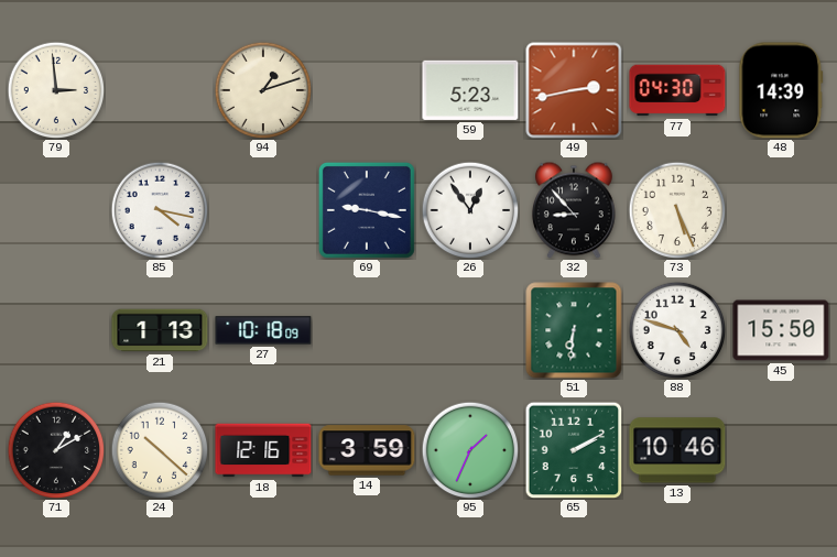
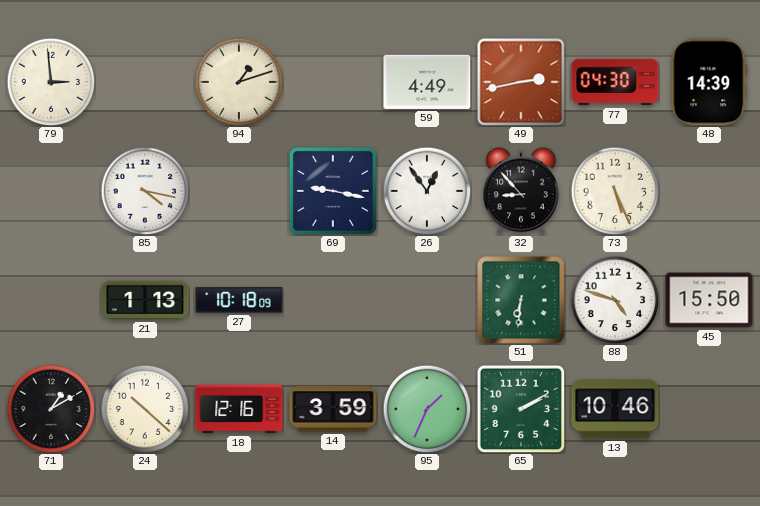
59: 5:23 -> 4:49
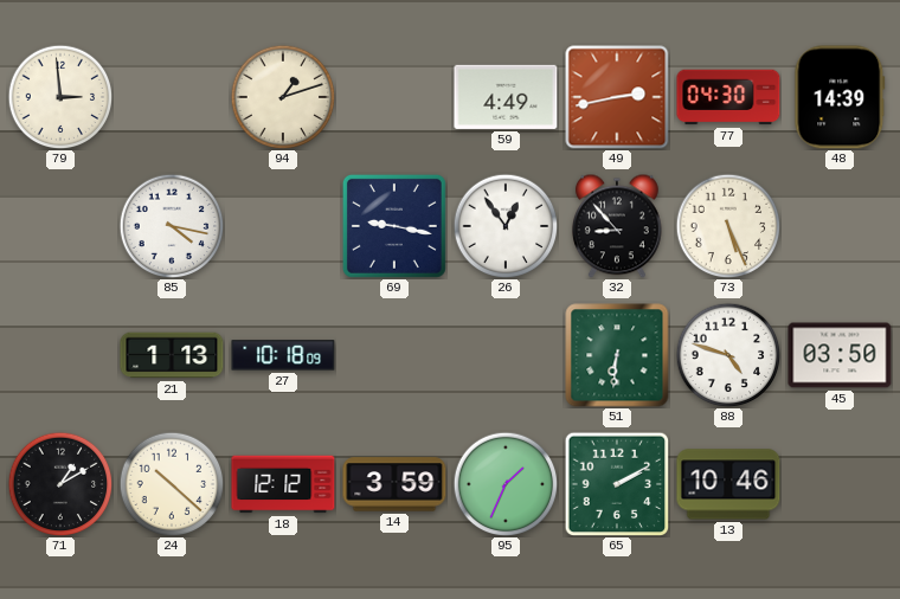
45: 15:50 -> 03:50
18: 12:16 -> 12:12
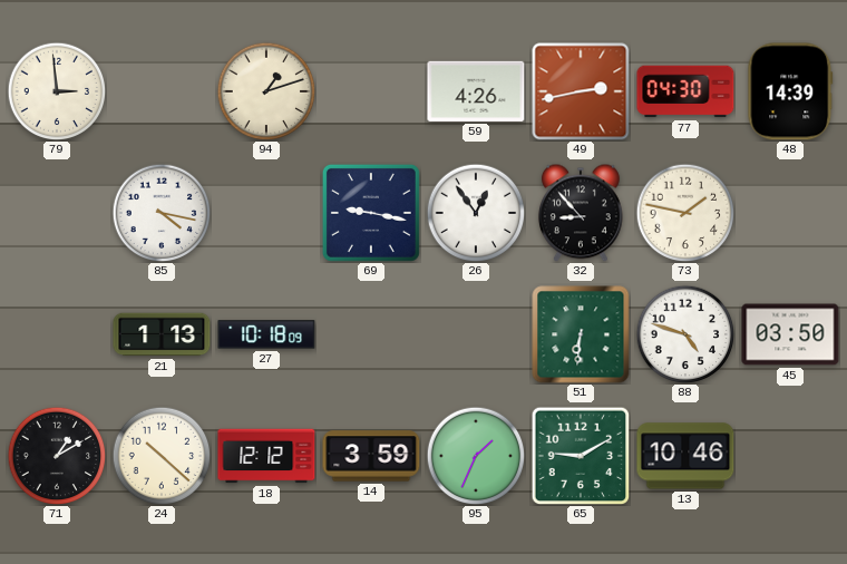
59: 4:49 -> 4:26
73: 5:26 -> 1:47
65: 2:10 -> 9:10
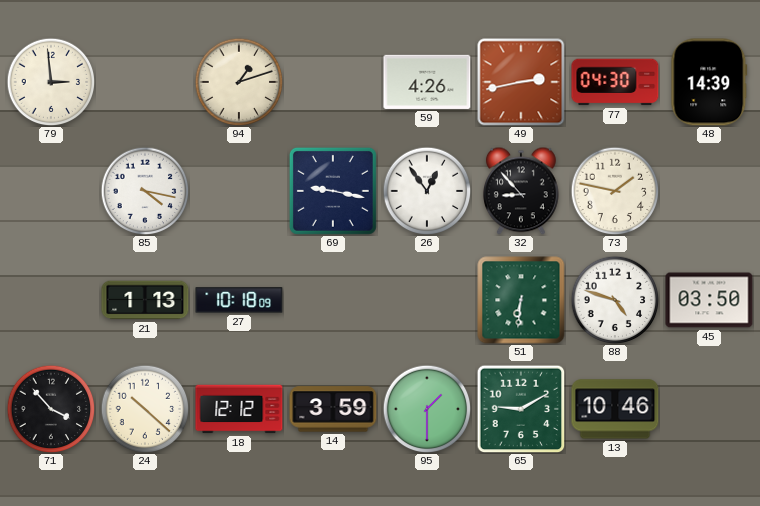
71: 1:10 -> 3:53
95: 1:34 -> 1:30
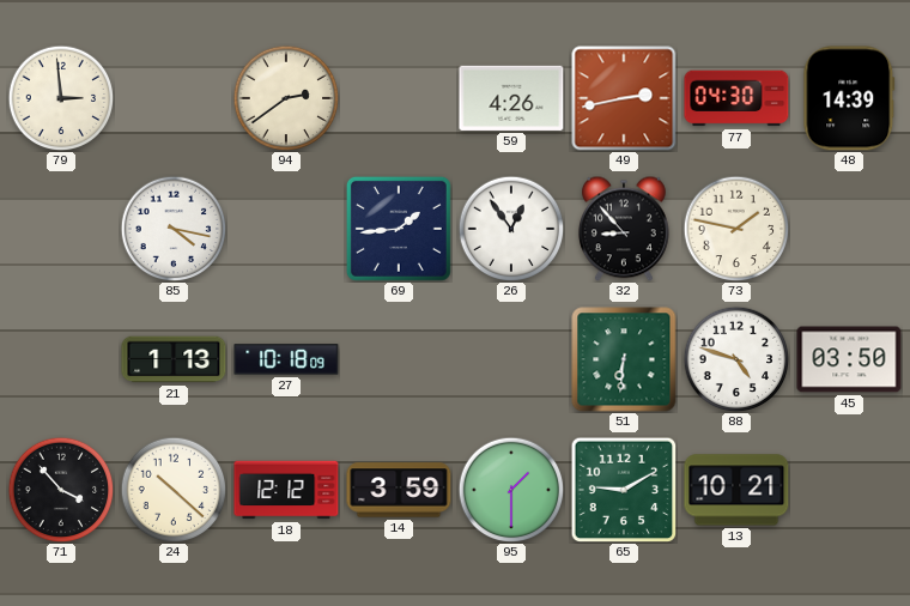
94: 1:12 -> 2:39
69: 9:17 -> 1:44
13: 10:46 -> 10:21
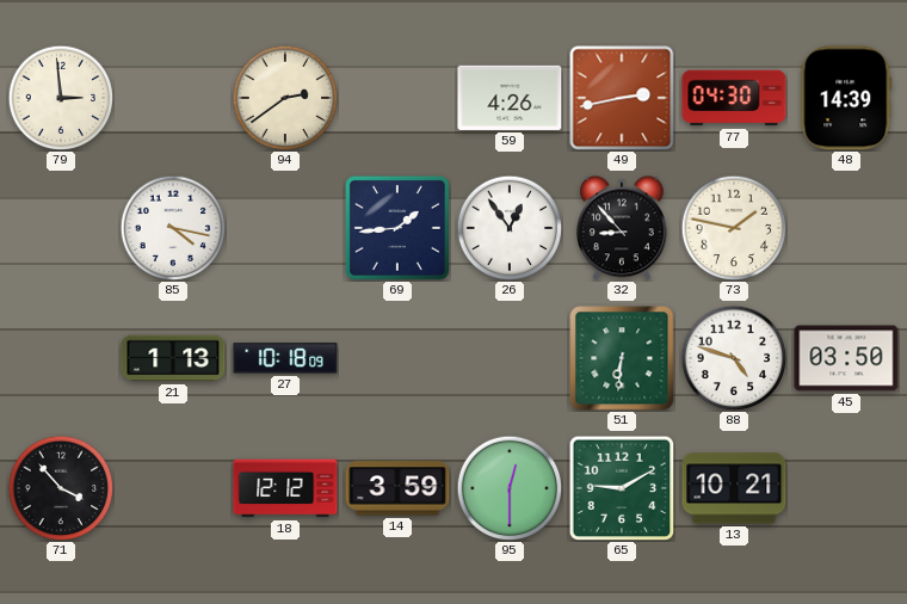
24: 10:22 -> none
95: 1:30 -> 12:30
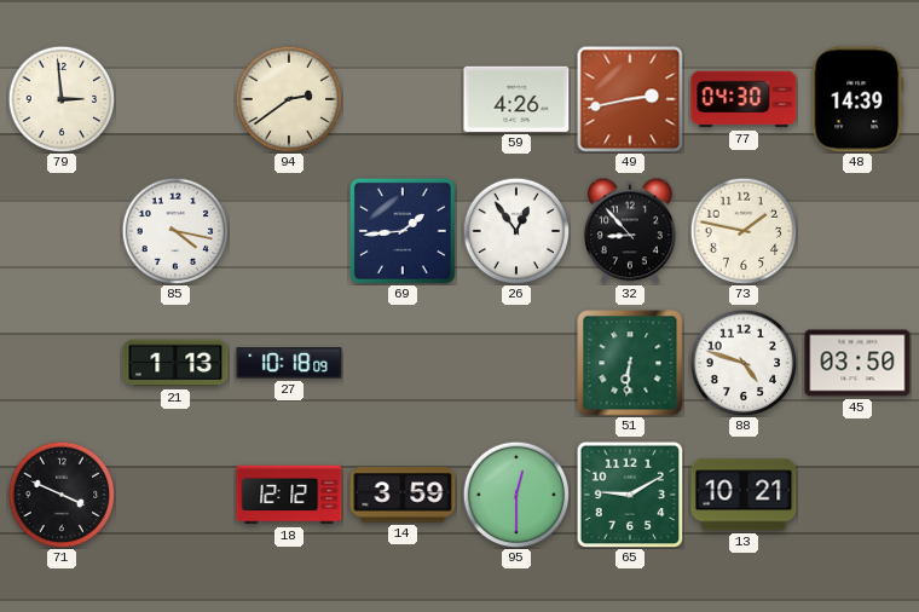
71: 3:53 -> 3:49
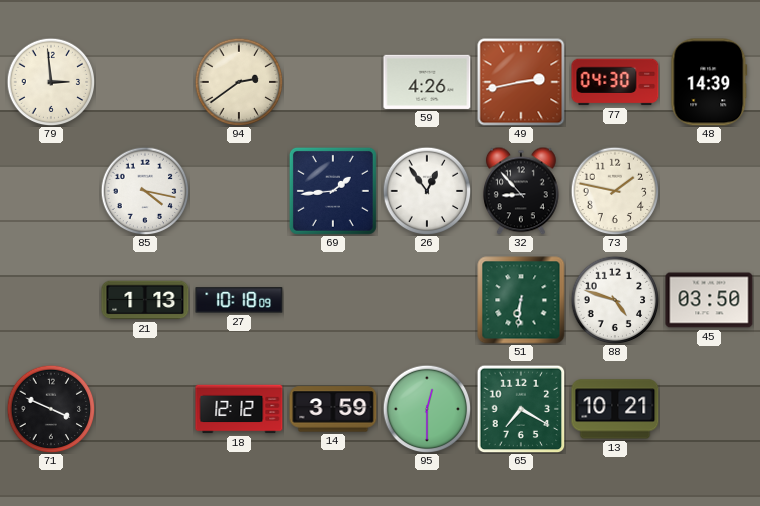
65: 9:10 -> 7:20
